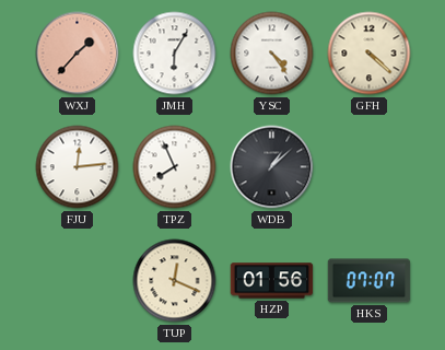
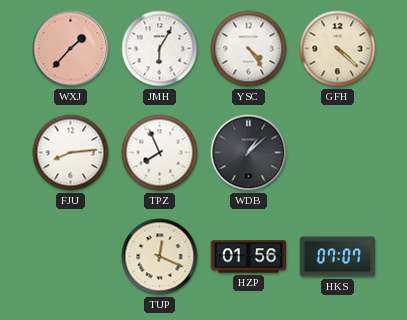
FJU: 12:14 -> 8:14
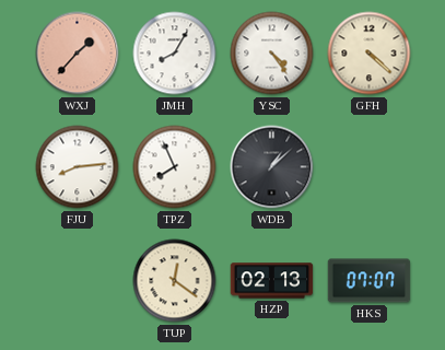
JMH: 6:05 -> 8:05
TUP: 12:19 -> 12:21
HZP: 01:56 -> 02:13
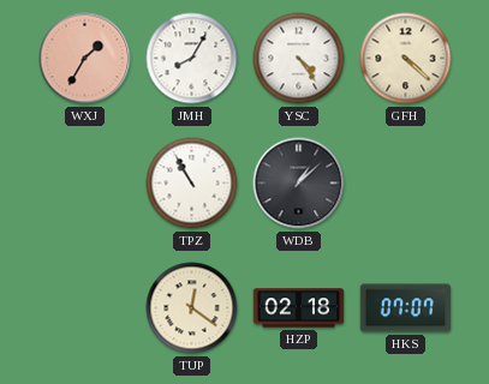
WXJ: 1:37 -> 1:35
FJU: 8:14 -> none
TPZ: 7:56 -> 10:55
HZP: 02:13 -> 02:18
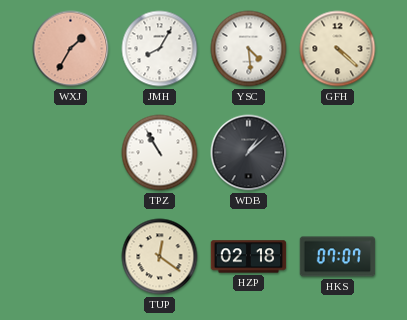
YSC: 4:24 -> 4:29
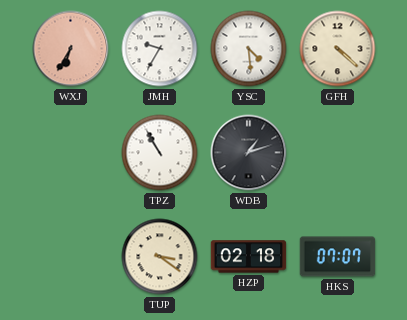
WXJ: 1:35 -> 6:35
JMH: 8:05 -> 9:35
WDB: 1:08 -> 1:12
TUP: 12:21 -> 3:21
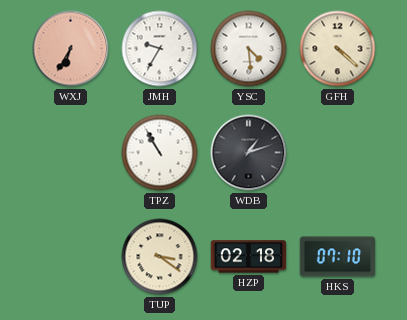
HKS: 07:07 -> 07:10
